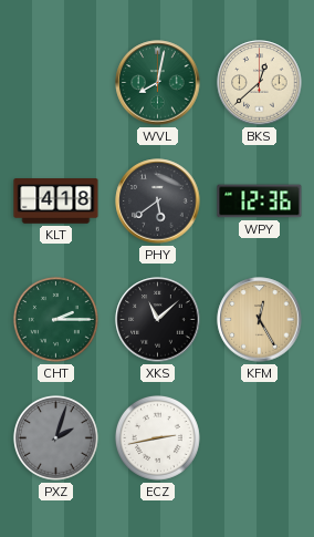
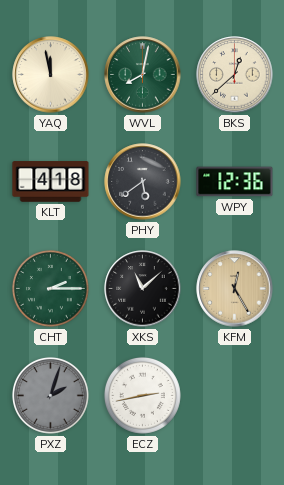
YAQ: none -> 11:58
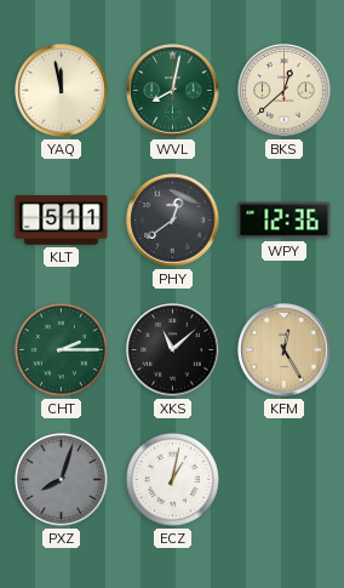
KLT: 4:18 -> 5:11
PHY: 5:39 -> 12:39
PXZ: 2:03 -> 8:03
ECZ: 2:43 -> 1:02
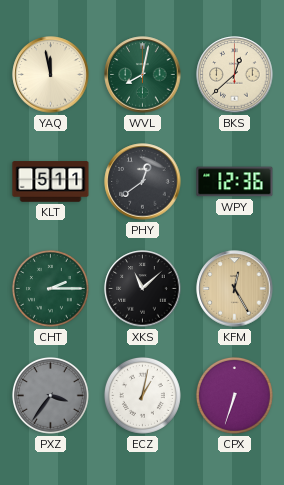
PXZ: 8:03 -> 3:36
CPX: none -> 6:33
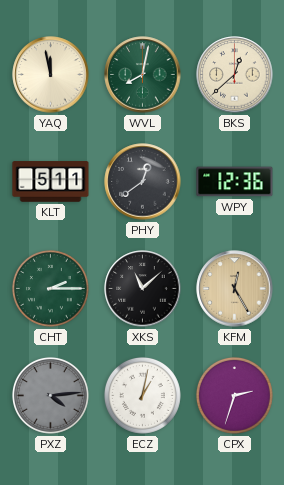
PXZ: 3:36 -> 4:14
CPX: 6:33 -> 2:33
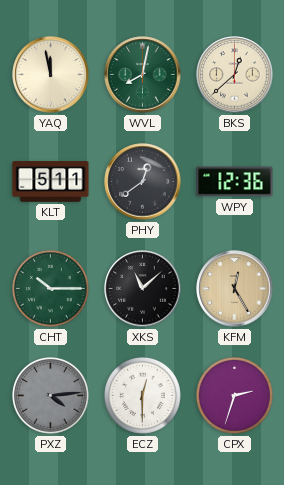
CHT: 2:15 -> 10:15
ECZ: 1:02 -> 12:30
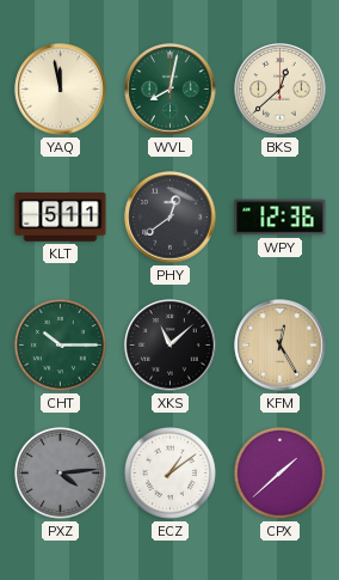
ECZ: 12:30 -> 1:09
CPX: 2:33 -> 1:38
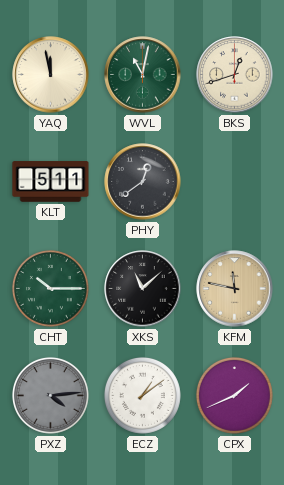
WVL: 8:02 -> 11:02
BKS: 12:38 -> 12:42
WPY: 12:36 -> none
KFM: 12:25 -> 11:47
CPX: 1:38 -> 1:41
